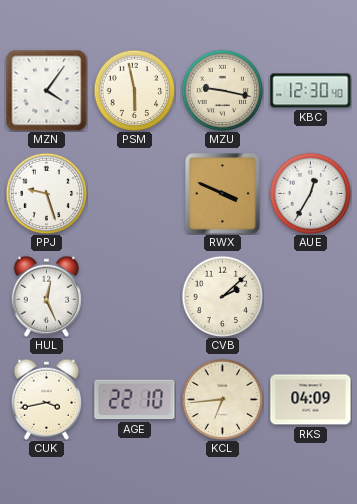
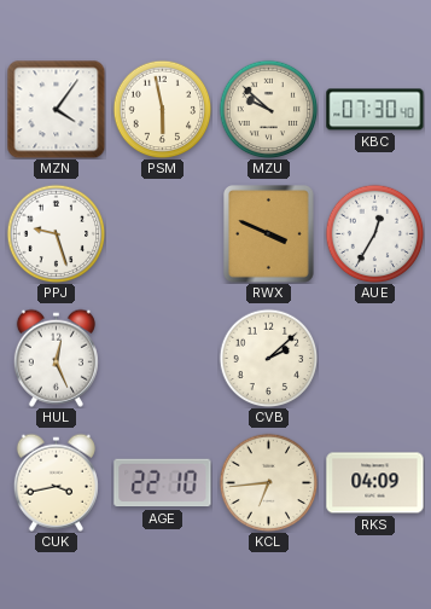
MZU: 9:17 -> 9:52
KBC: 12:30 -> 07:30
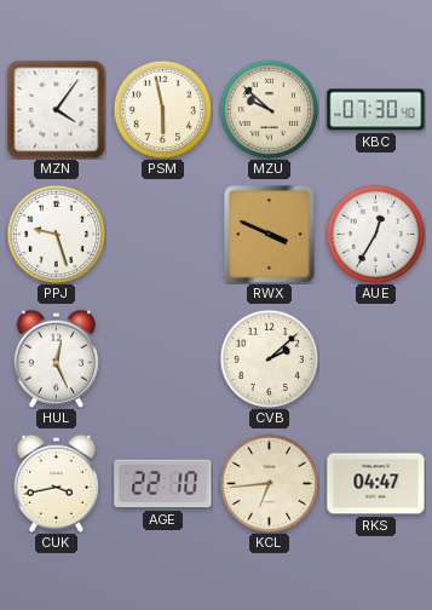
RKS: 04:09 -> 04:47
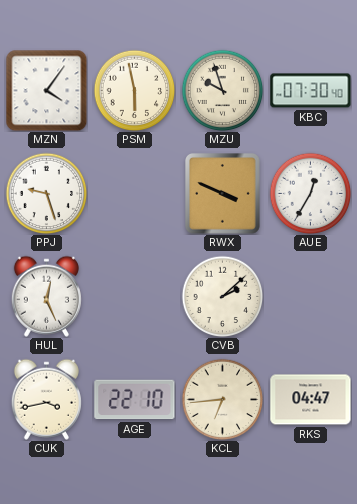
MZU: 9:52 -> 9:57
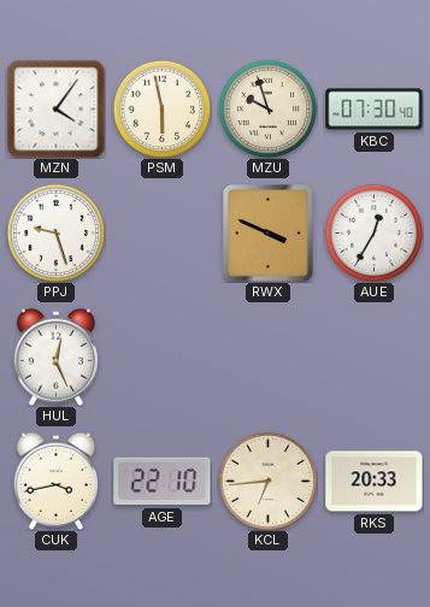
CVB: 2:08 -> none
RKS: 04:47 -> 20:33
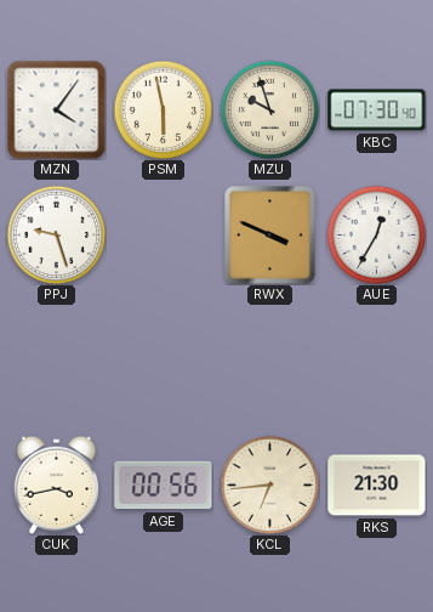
HUL: 12:26 -> none
AGE: 22:10 -> 00:56
RKS: 20:33 -> 21:30
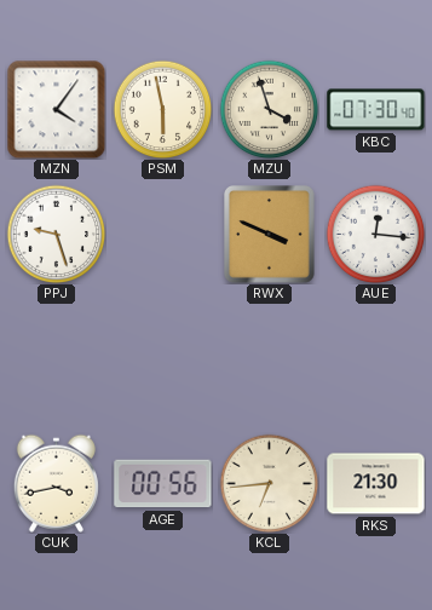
MZU: 9:57 -> 3:57
AUE: 12:35 -> 12:16
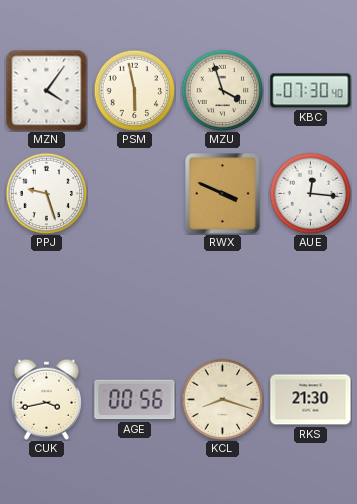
KCL: 6:44 -> 8:18
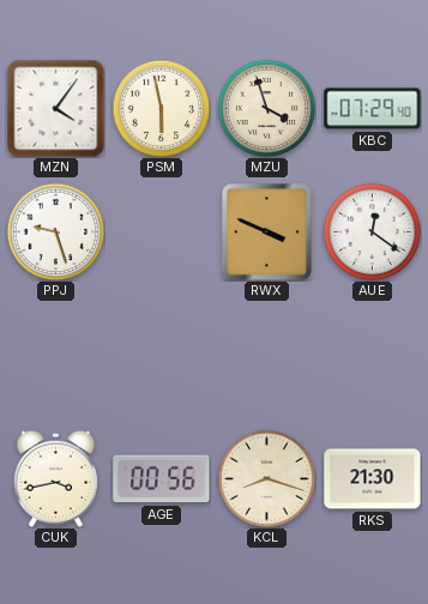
KBC: 07:30 -> 07:29
AUE: 12:16 -> 12:21
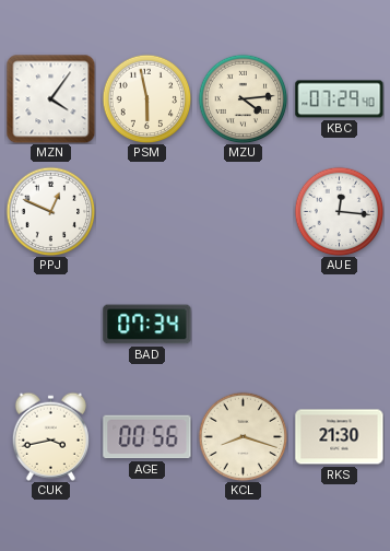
MZU: 3:57 -> 4:14
PPJ: 9:27 -> 12:49
RWX: 3:49 -> none
AUE: 12:21 -> 12:16
BAD: none -> 07:34
